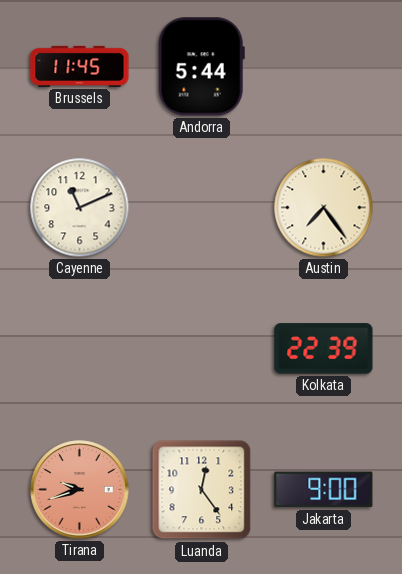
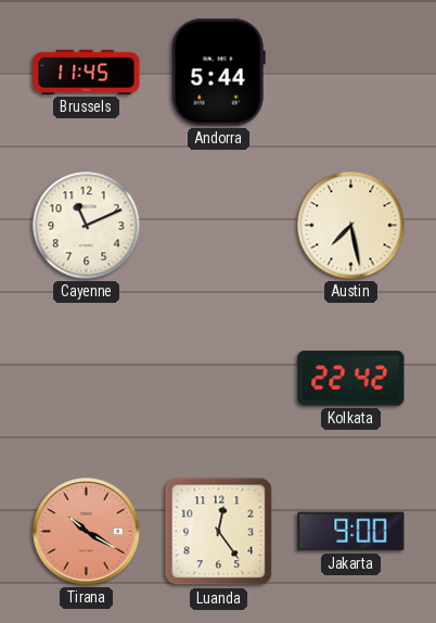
Austin: 7:24 -> 7:28
Kolkata: 22:39 -> 22:42
Tirana: 9:42 -> 10:20
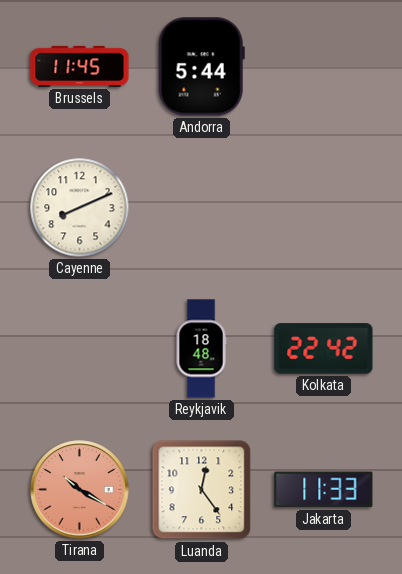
Cayenne: 11:11 -> 8:11
Austin: 7:28 -> none
Reykjavik: none -> 18:48
Jakarta: 9:00 -> 11:33
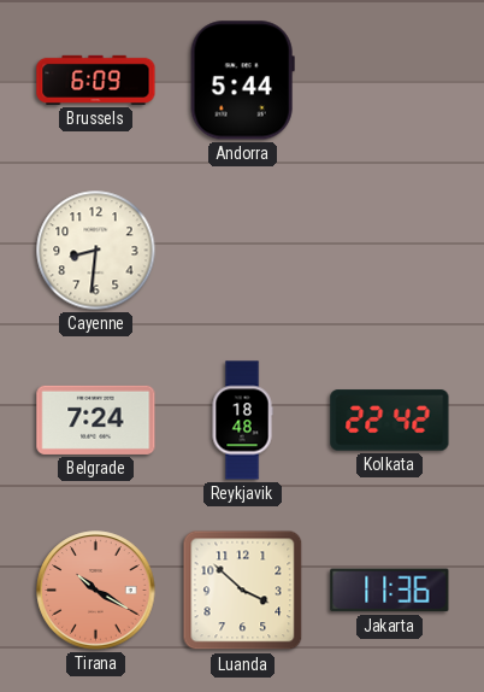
Brussels: 11:45 -> 6:09
Cayenne: 8:11 -> 8:31
Belgrade: none -> 7:24
Luanda: 12:24 -> 3:52
Jakarta: 11:33 -> 11:36
